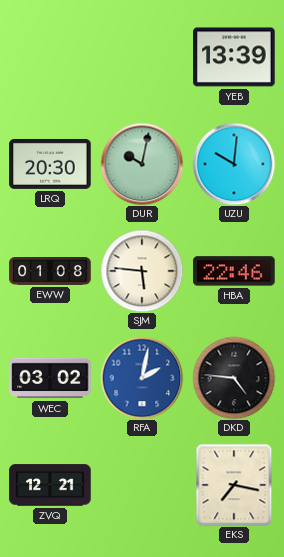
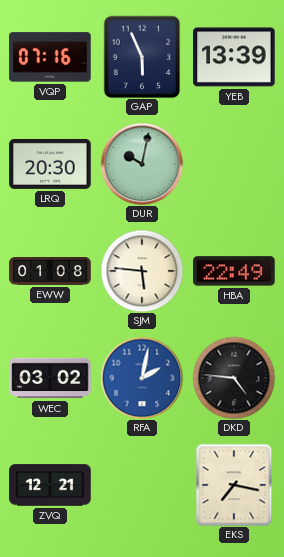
VQP: none -> 07:16
GAP: none -> 5:56
UZU: 10:01 -> none
HBA: 22:46 -> 22:49
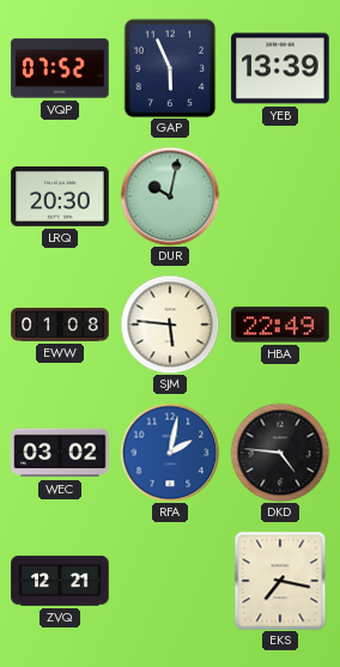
VQP: 07:16 -> 07:52
